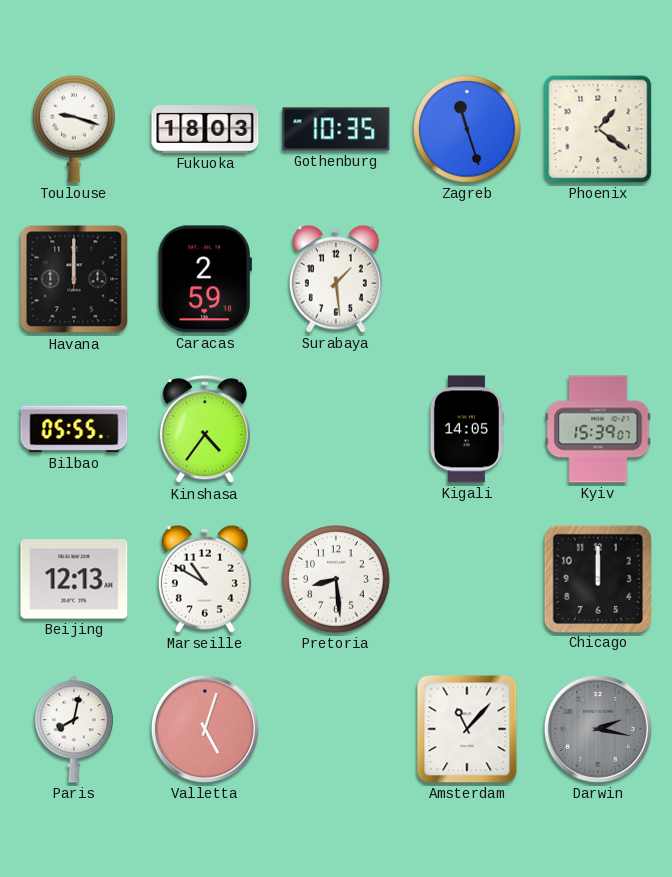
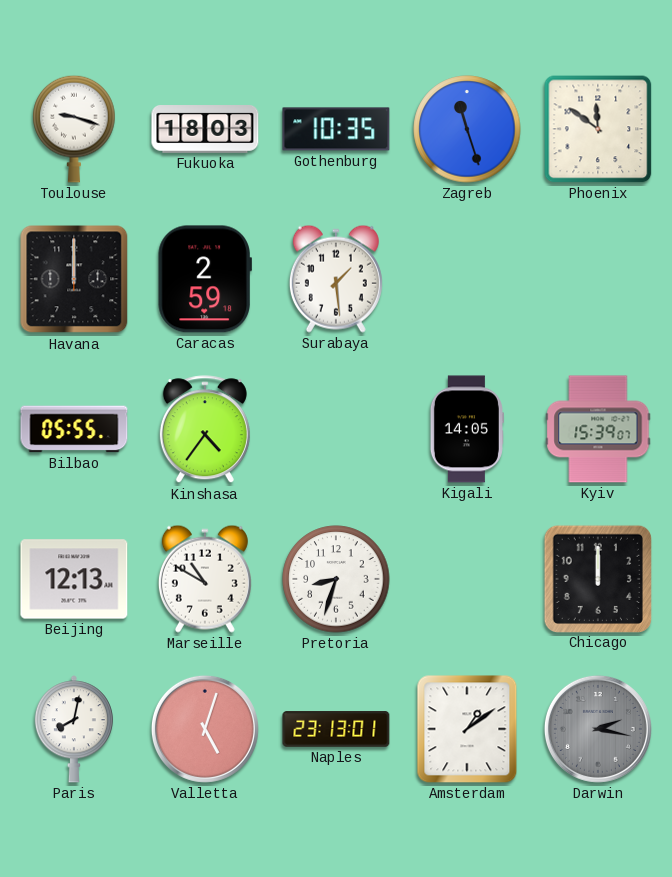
Phoenix: 1:21 -> 11:51
Pretoria: 8:29 -> 8:33
Naples: none -> 23:13
Amsterdam: 11:07 -> 1:09
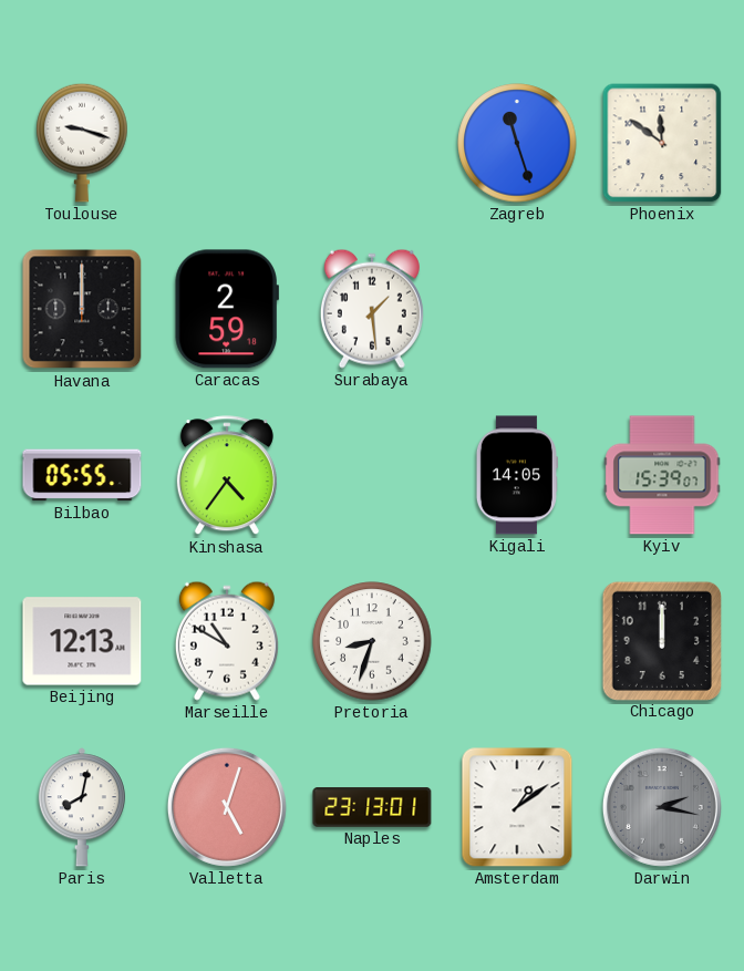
Fukuoka: 18:03 -> none
Gothenburg: 10:35 -> none
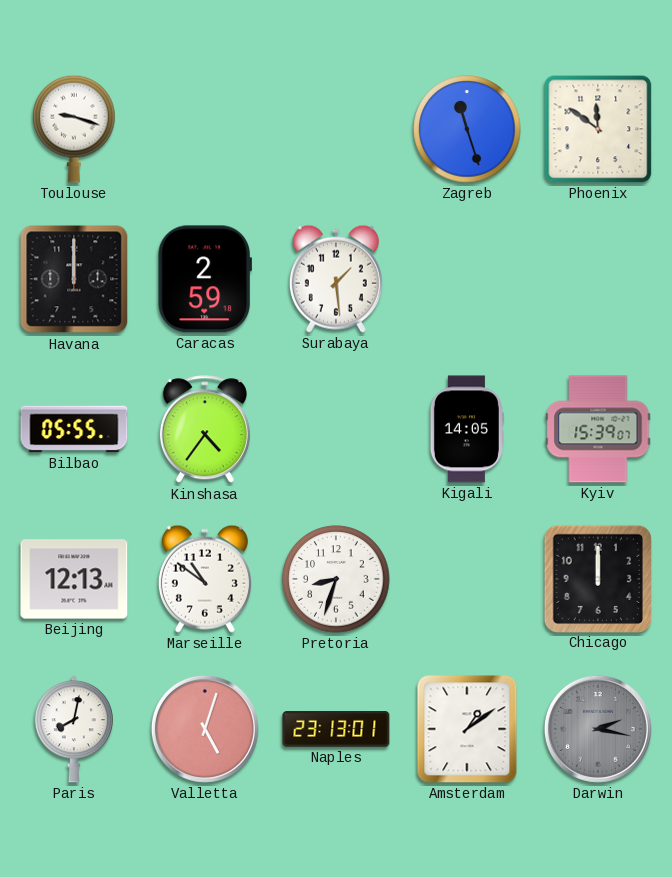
Marseille: 10:50 -> 10:51
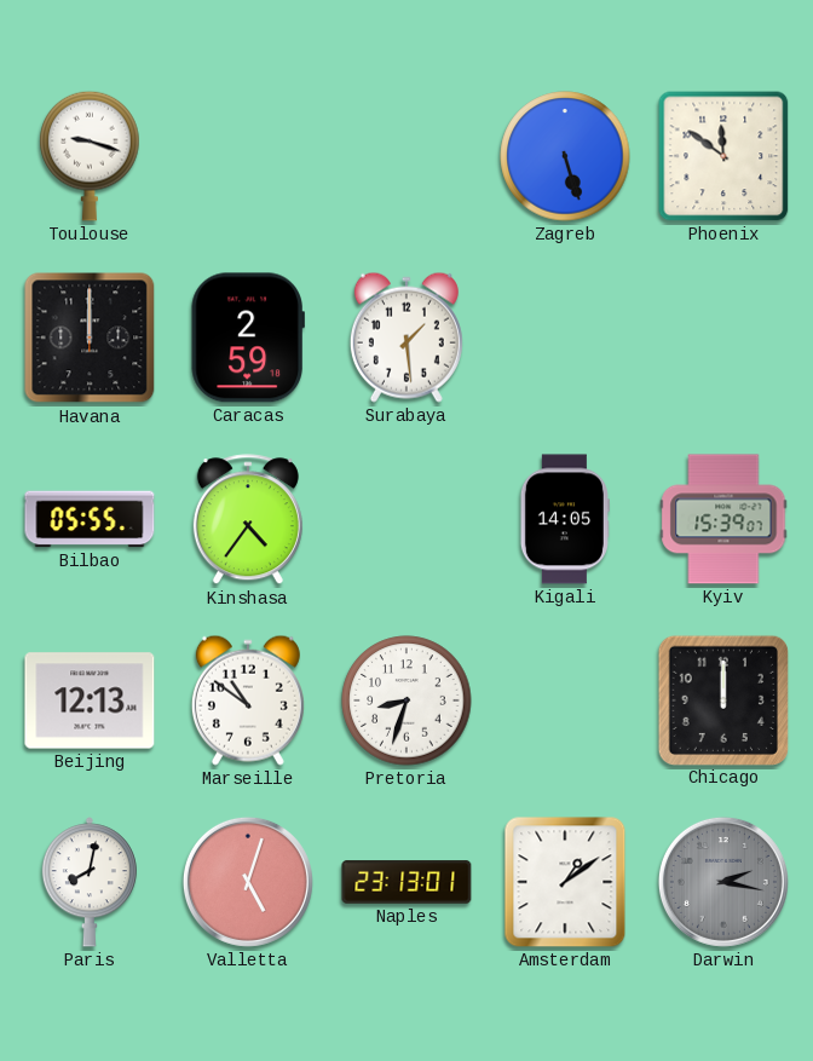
Zagreb: 11:27 -> 5:27
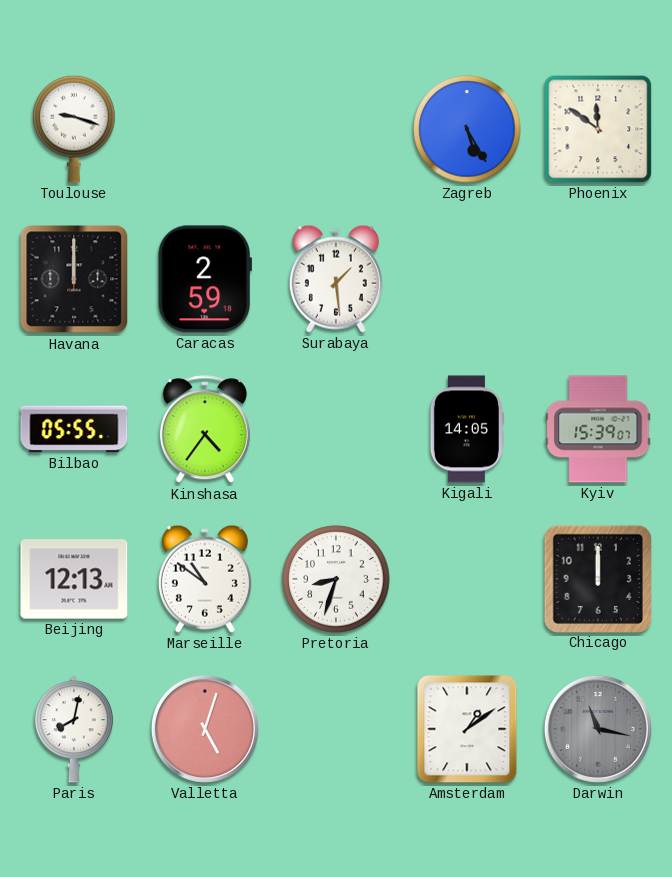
Zagreb: 5:27 -> 5:25
Naples: 23:13 -> none
Darwin: 2:17 -> 11:17
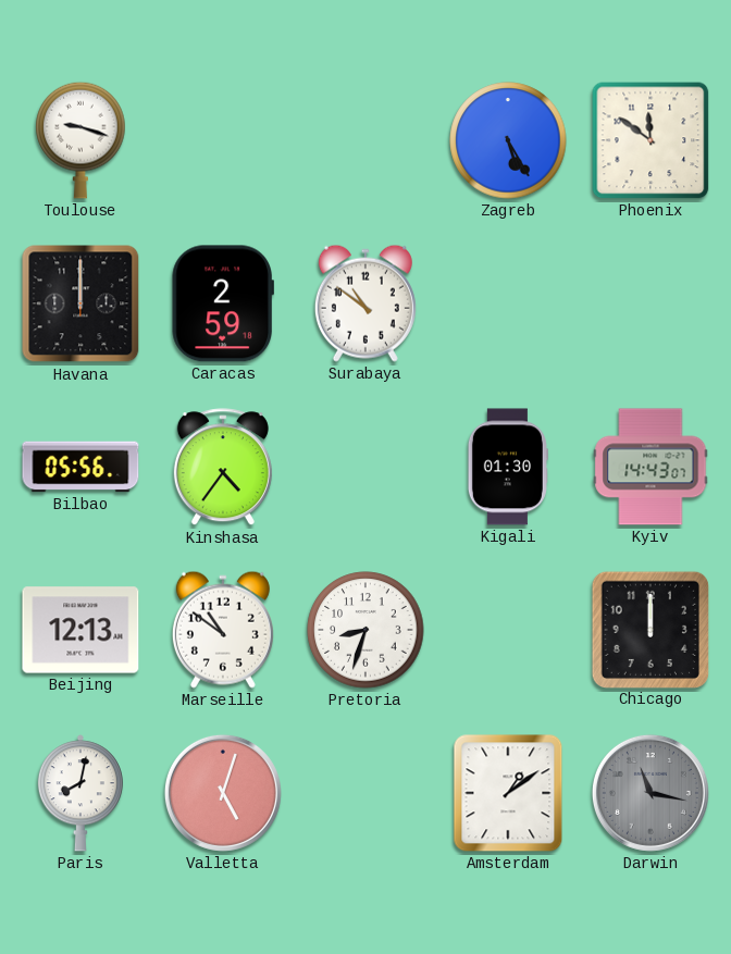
Surabaya: 1:29 -> 10:51
Bilbao: 05:55 -> 05:56
Kigali: 14:05 -> 01:30
Kyiv: 15:39 -> 14:43
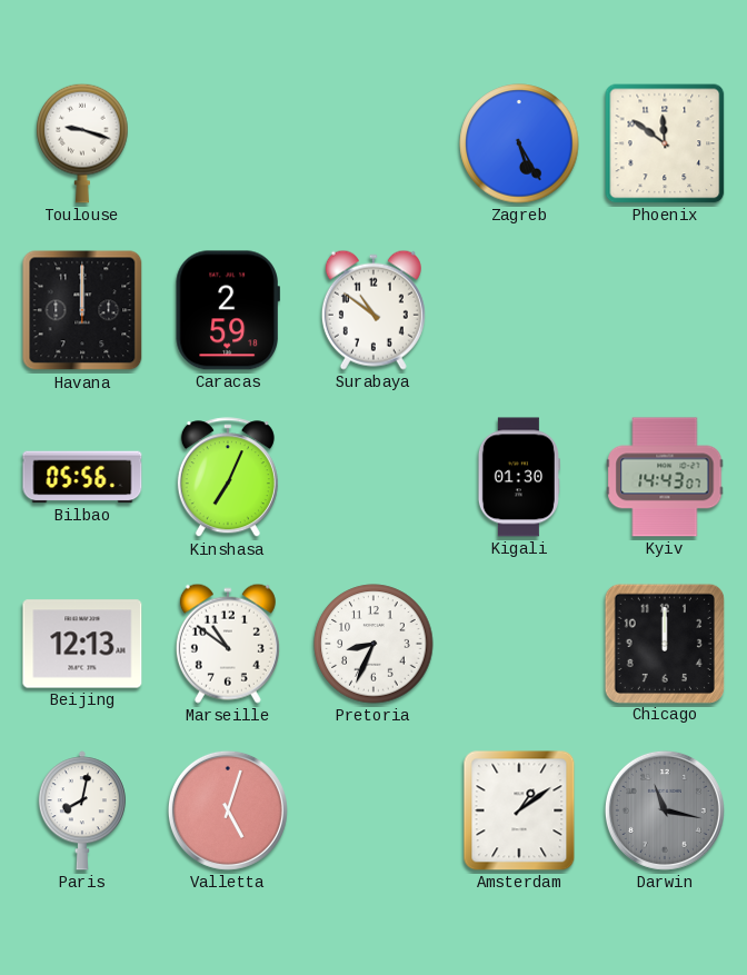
Kinshasa: 4:36 -> 7:04
Pretoria: 8:33 -> 8:34
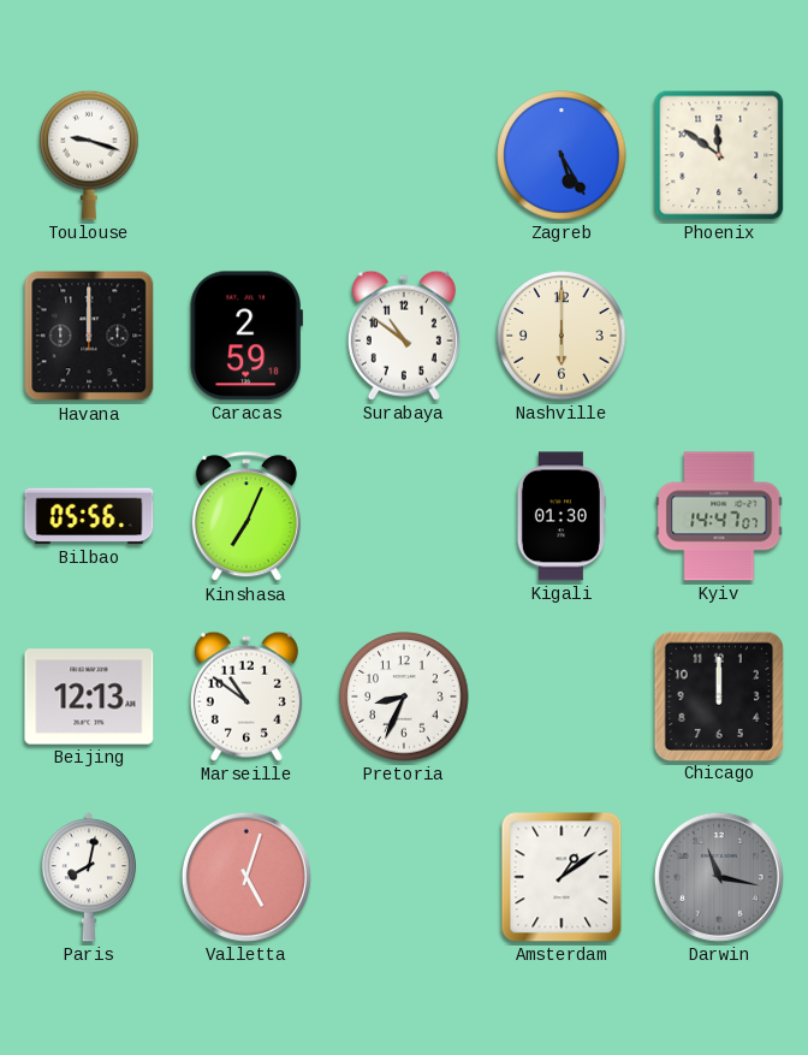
Nashville: none -> 6:00
Kyiv: 14:43 -> 14:47
